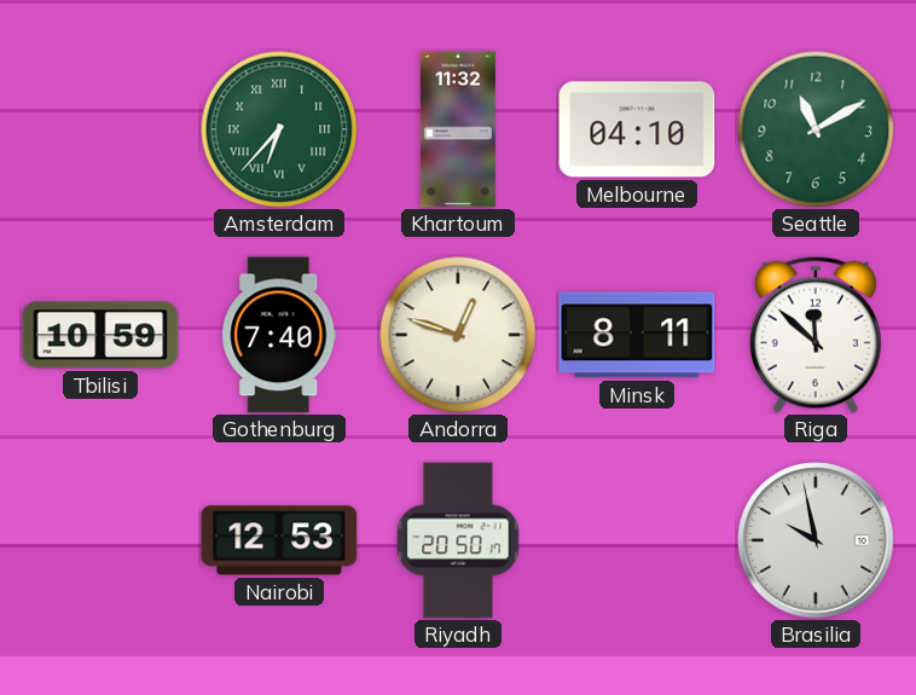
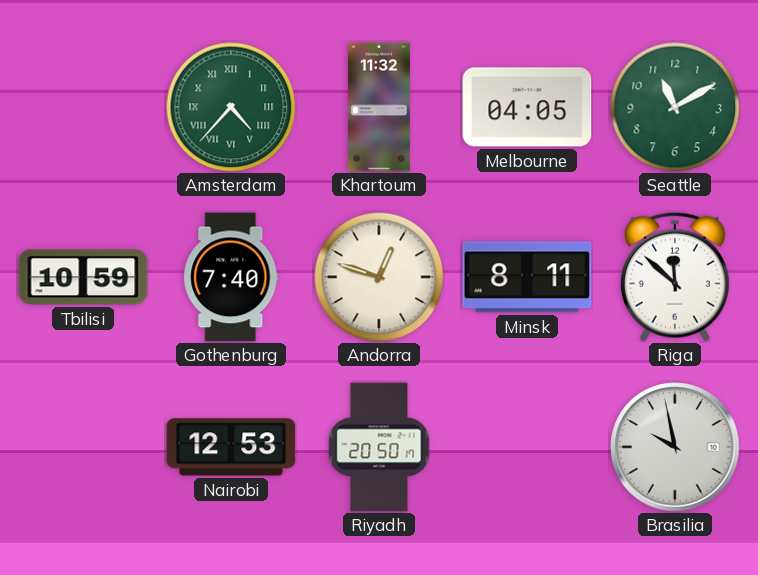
Amsterdam: 6:37 -> 4:37
Melbourne: 04:10 -> 04:05
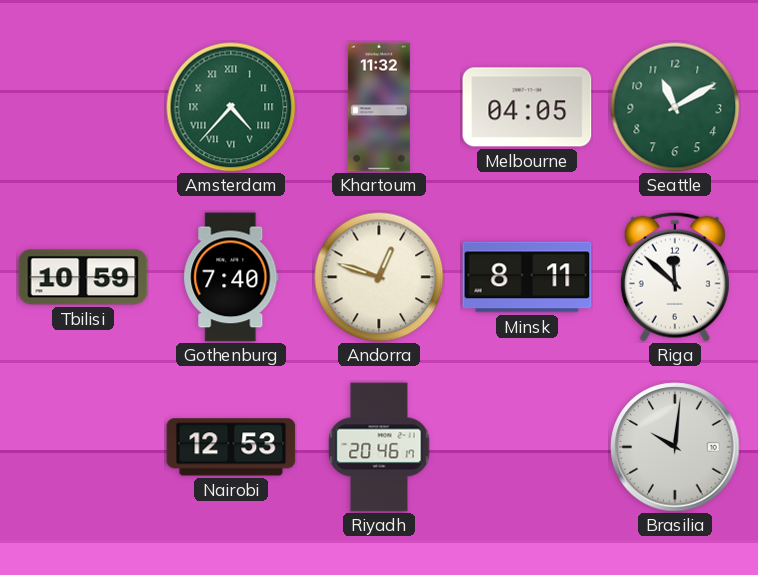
Riyadh: 20:50 -> 20:46
Brasilia: 9:58 -> 10:01
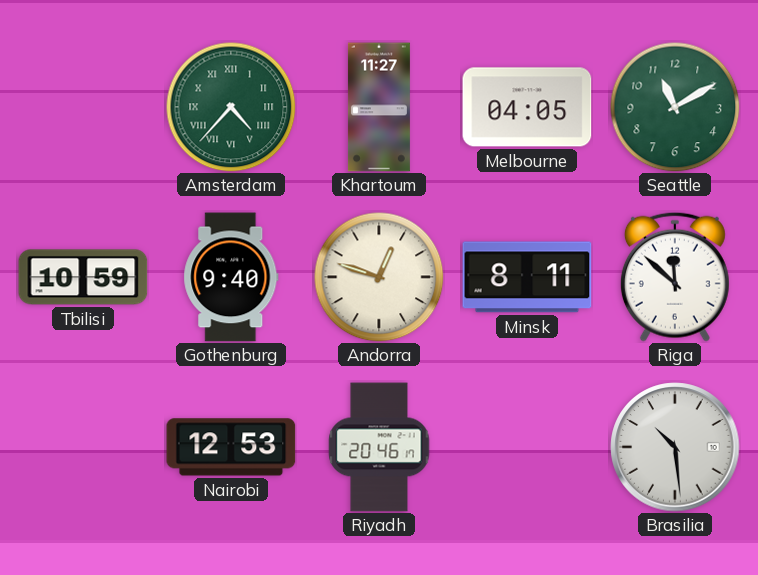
Khartoum: 11:32 -> 11:27
Gothenburg: 7:40 -> 9:40
Brasilia: 10:01 -> 10:29
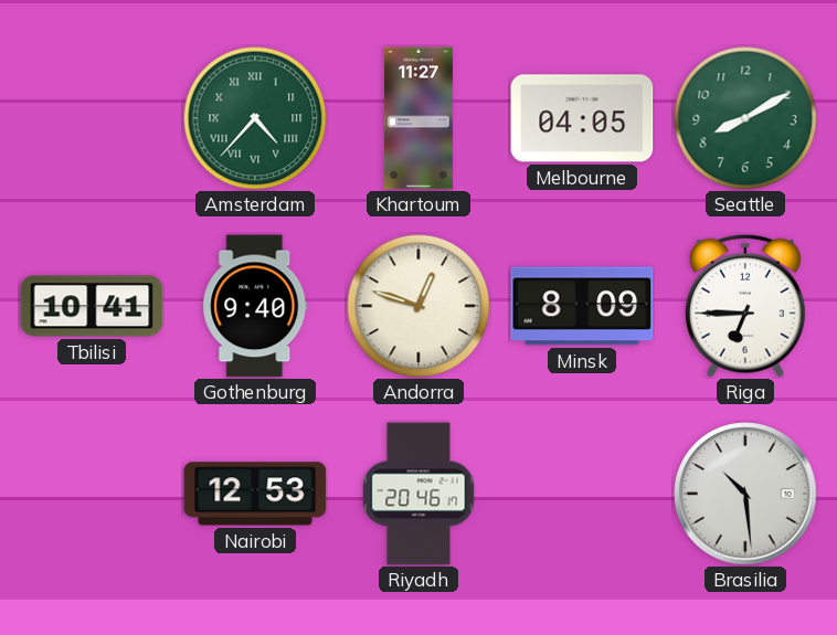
Seattle: 11:10 -> 8:10
Tbilisi: 10:59 -> 10:41
Minsk: 8:11 -> 8:09
Riga: 11:52 -> 6:45
